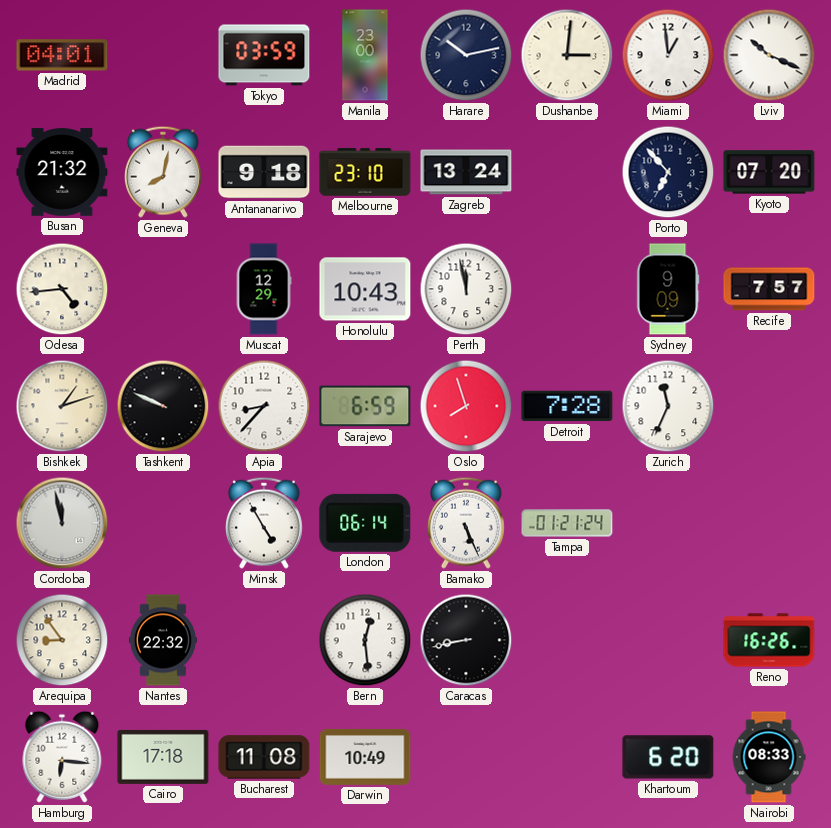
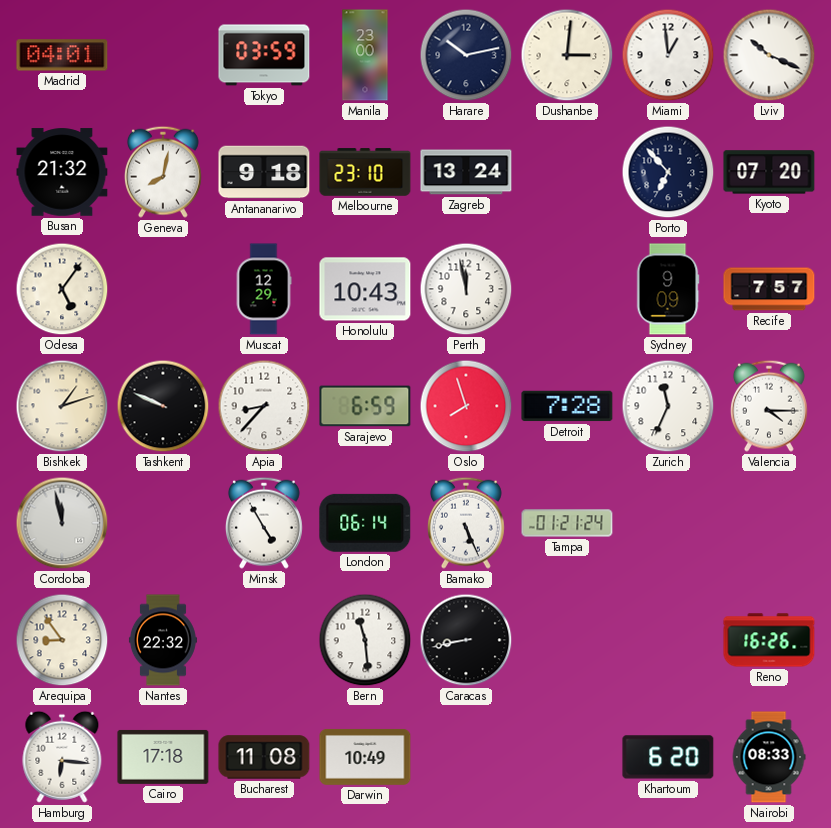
Odesa: 4:44 -> 5:06
Valencia: none -> 4:15
Bern: 12:29 -> 11:29
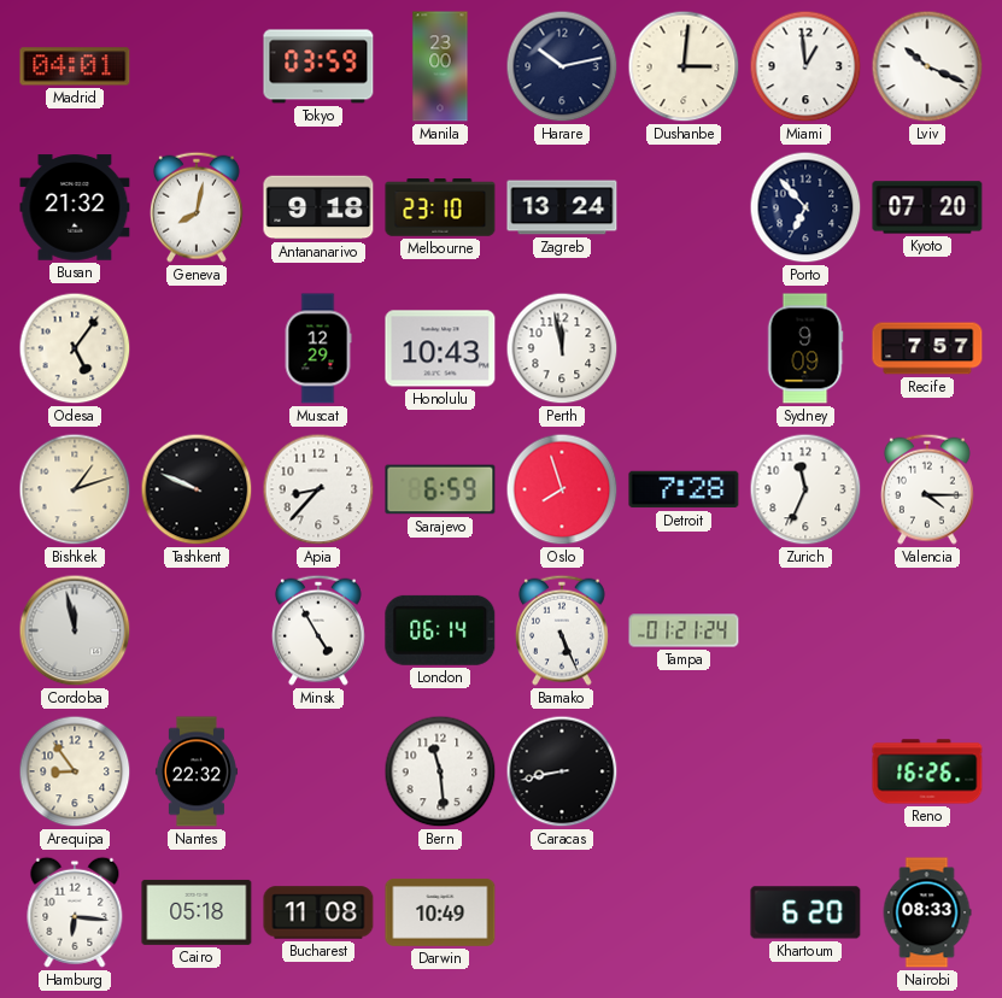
Cairo: 17:18 -> 05:18
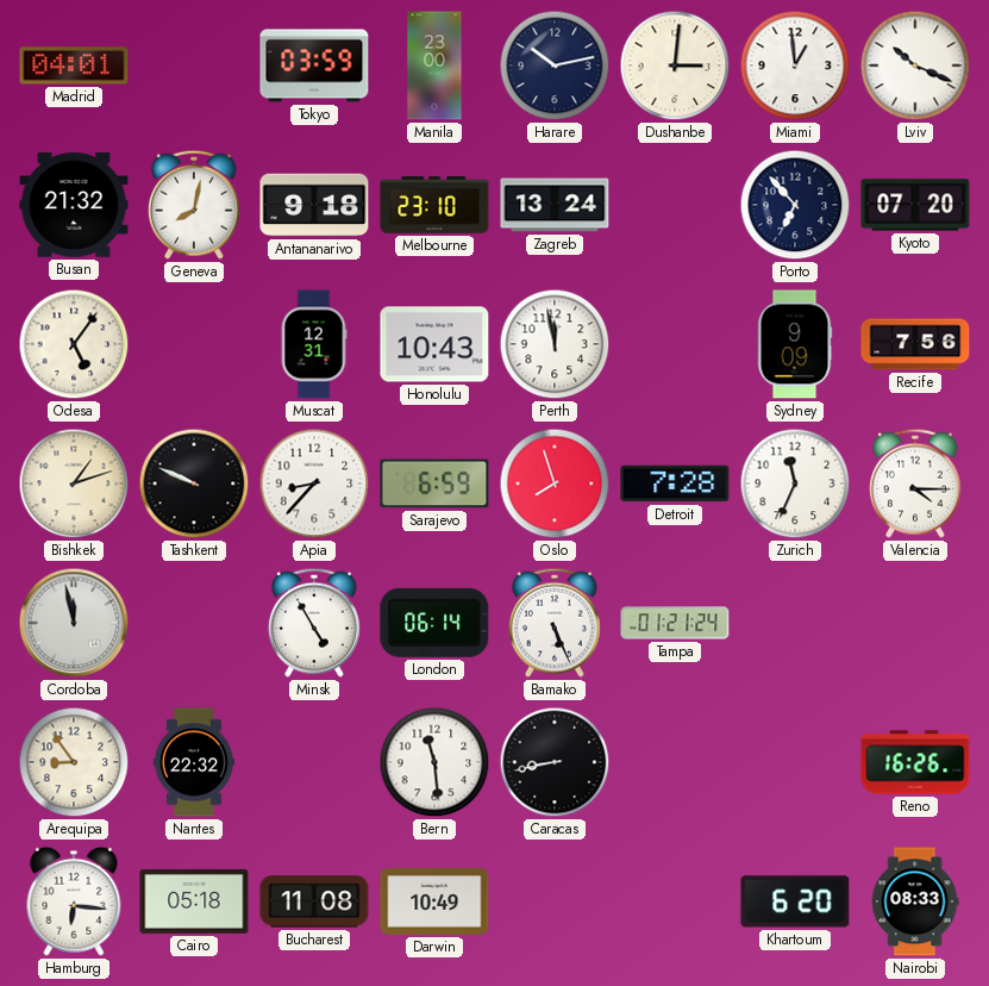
Muscat: 12:29 -> 12:31
Recife: 7:57 -> 7:56
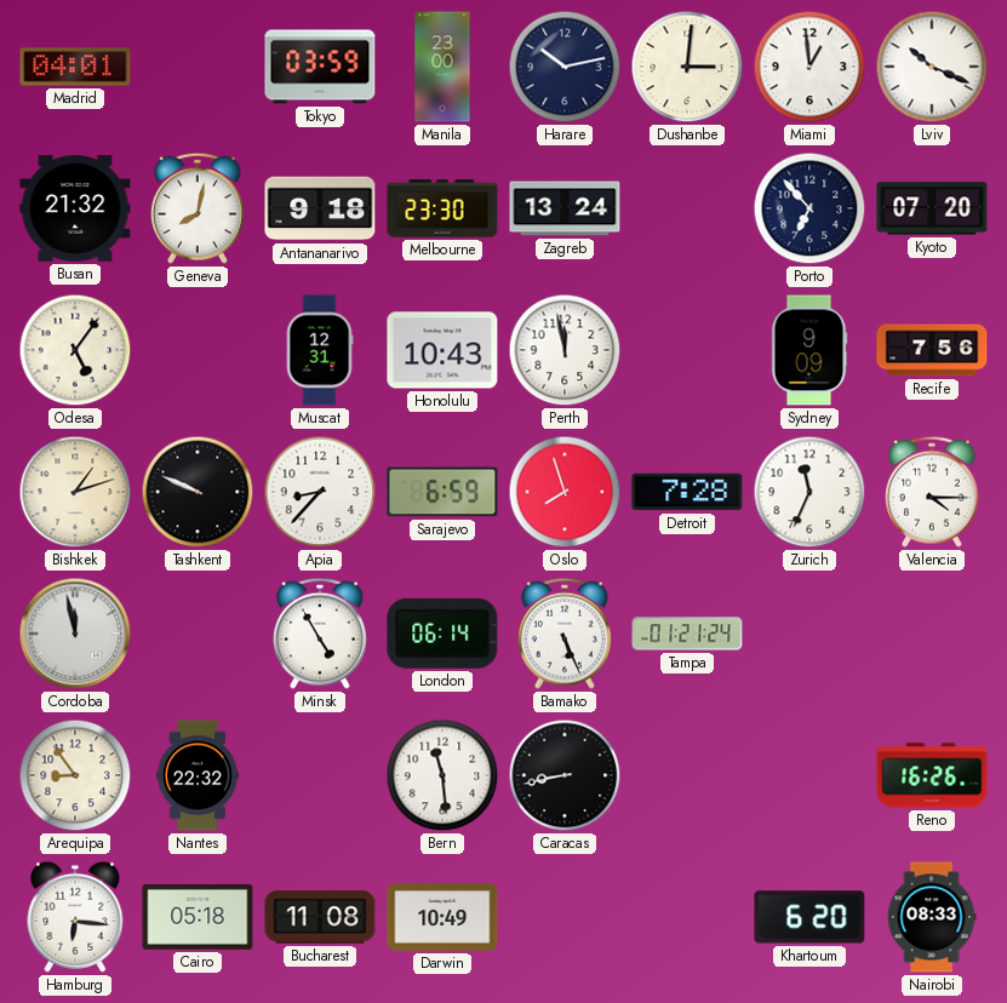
Melbourne: 23:10 -> 23:30
